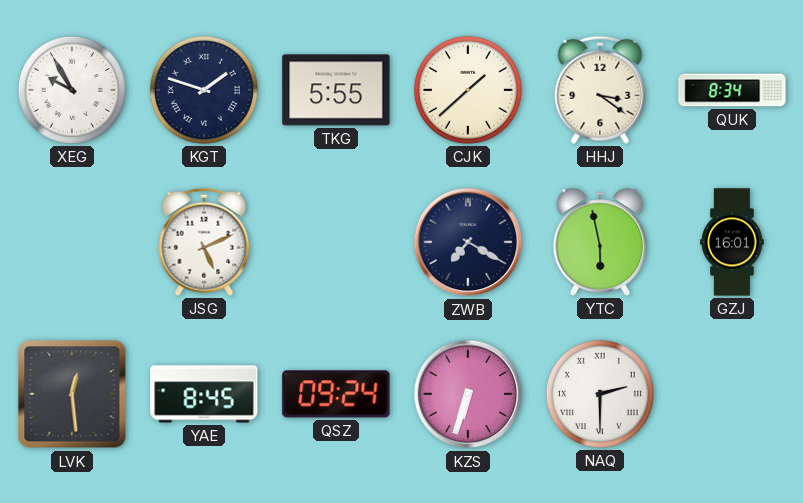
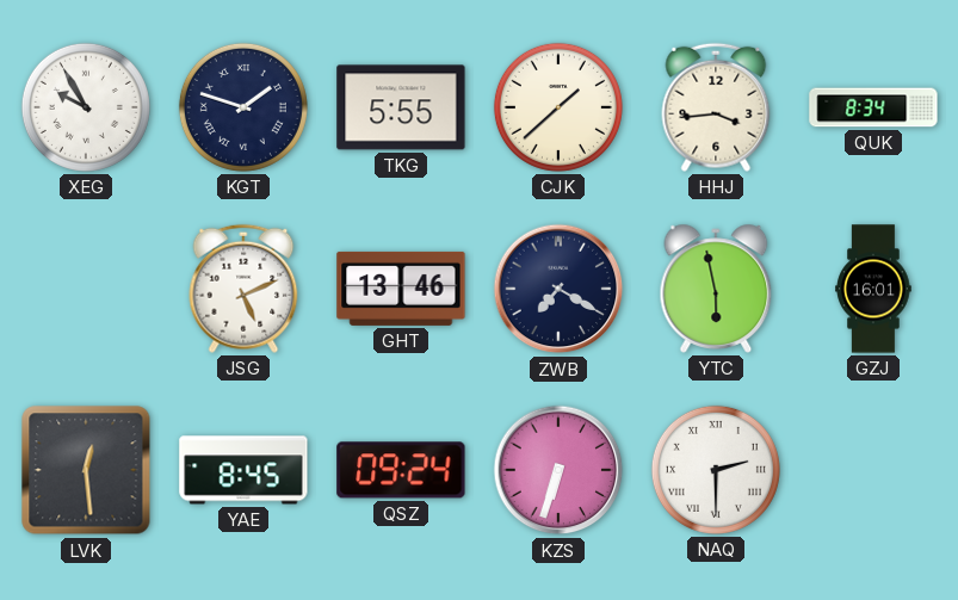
HHJ: 3:21 -> 3:44
GHT: none -> 13:46
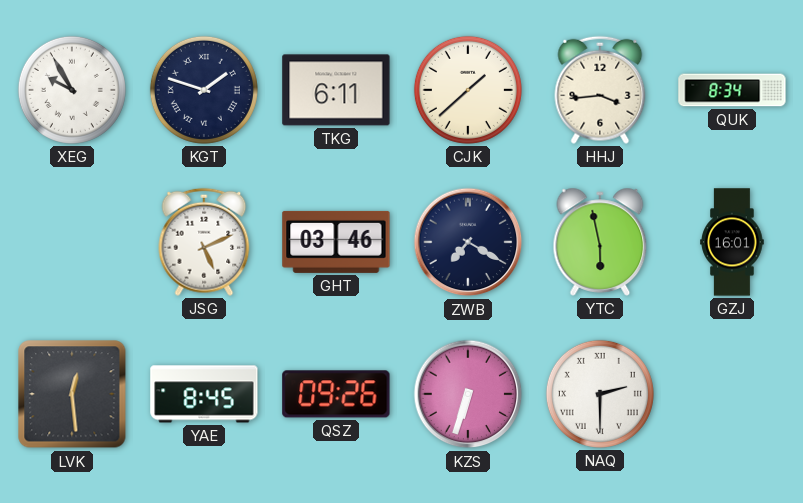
TKG: 5:55 -> 6:11
GHT: 13:46 -> 03:46
QSZ: 09:24 -> 09:26
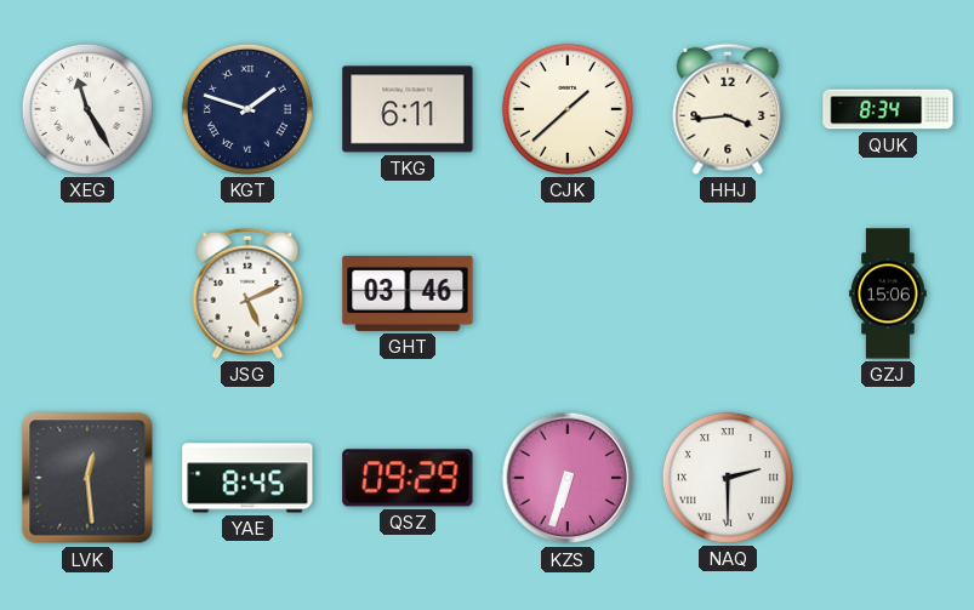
XEG: 9:55 -> 11:25
ZWB: 7:20 -> none
YTC: 5:58 -> none
GZJ: 16:01 -> 15:06
QSZ: 09:26 -> 09:29
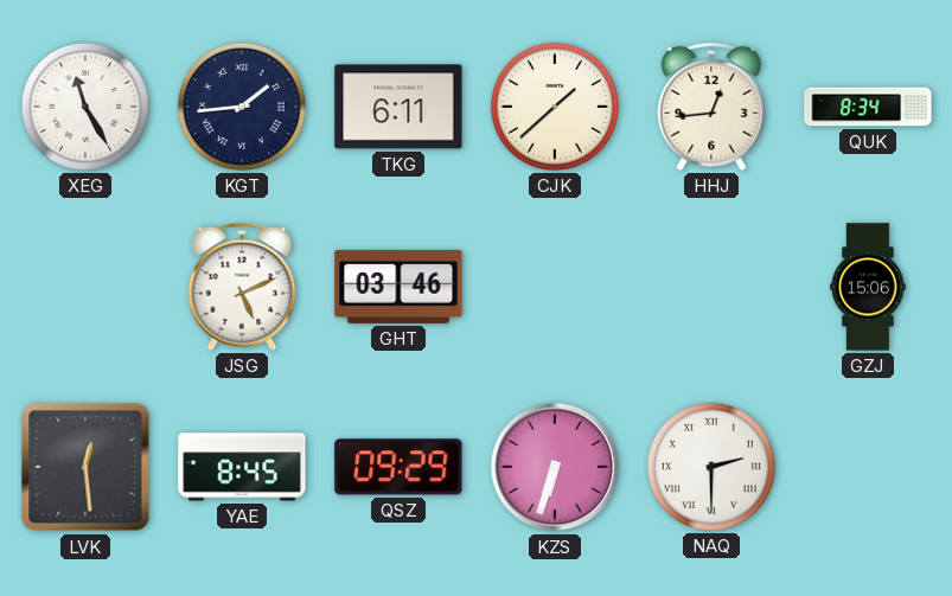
KGT: 1:48 -> 1:44
HHJ: 3:44 -> 12:44
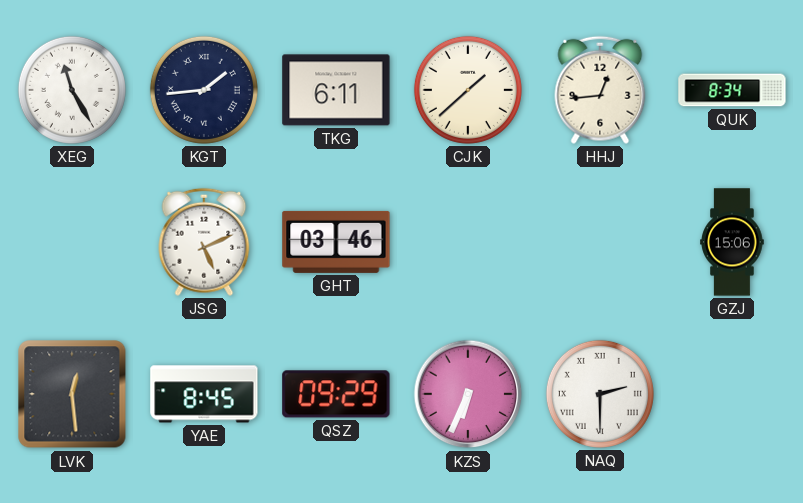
KZS: 6:33 -> 6:34
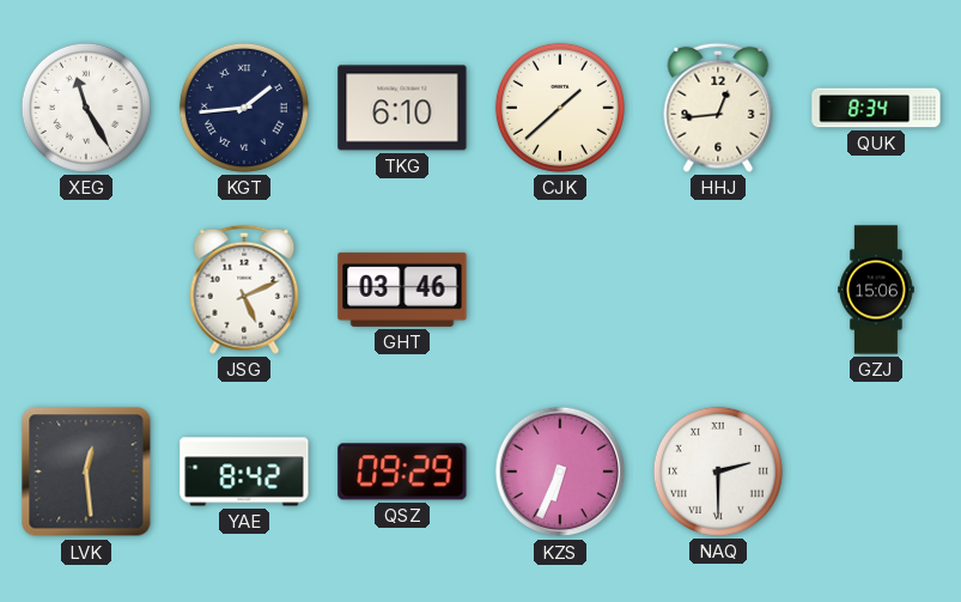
TKG: 6:11 -> 6:10
YAE: 8:45 -> 8:42
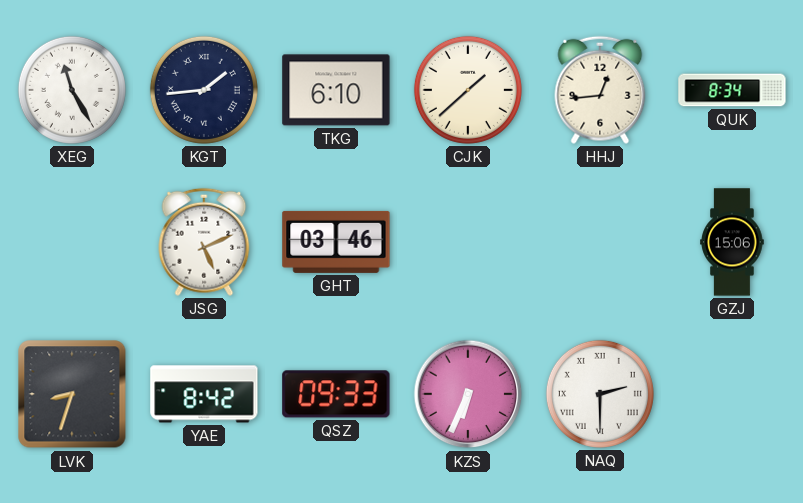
LVK: 12:29 -> 8:33
QSZ: 09:29 -> 09:33
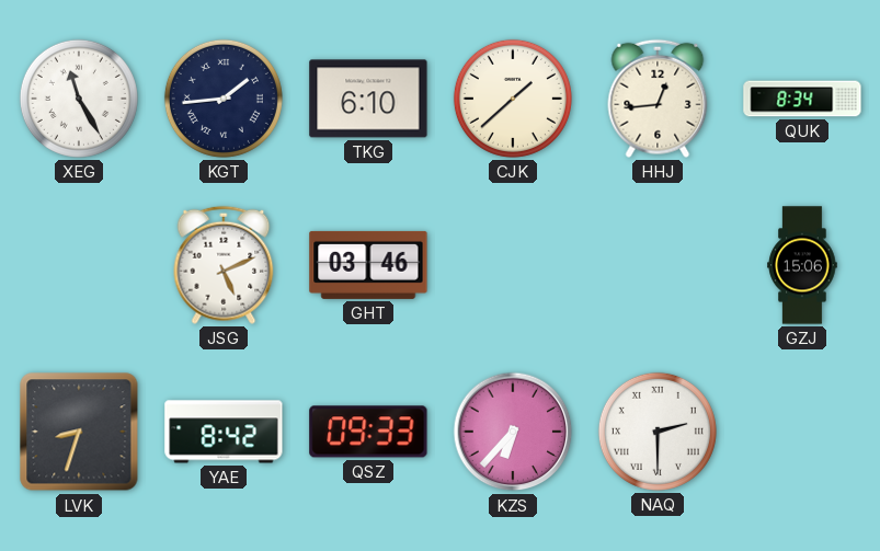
KZS: 6:34 -> 6:37
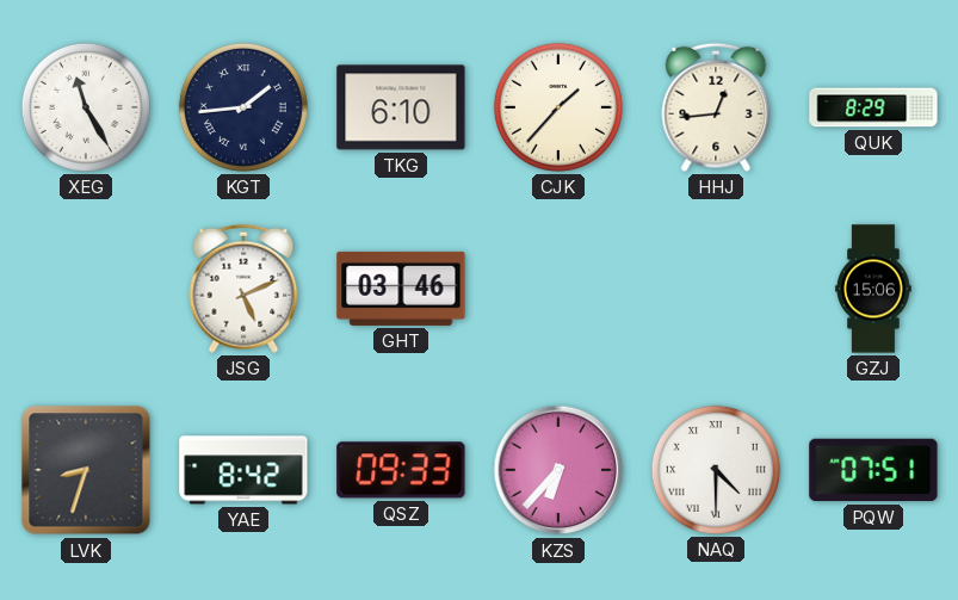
CJK: 1:38 -> 1:37
QUK: 8:34 -> 8:29
NAQ: 2:30 -> 4:30
PQW: none -> 07:51
